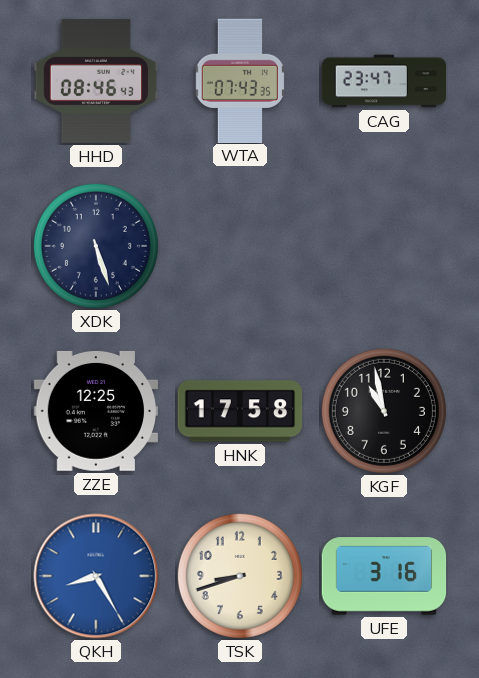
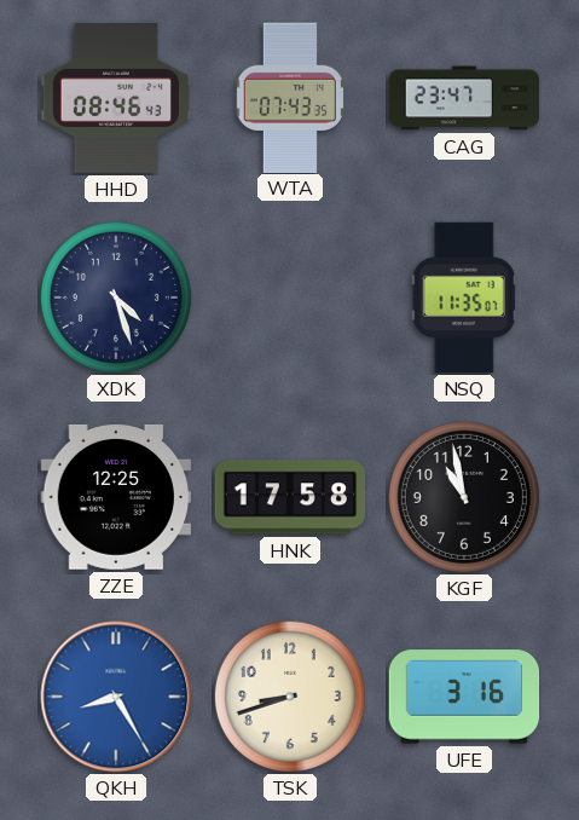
XDK: 5:27 -> 4:27
NSQ: none -> 11:35
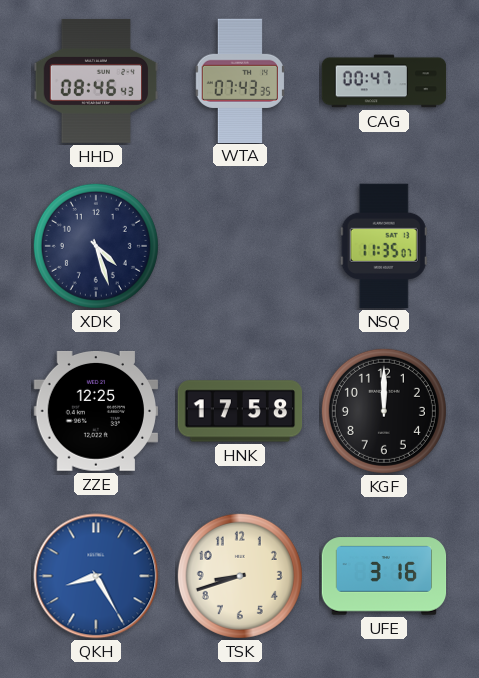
CAG: 23:47 -> 00:47
KGF: 10:58 -> 12:00
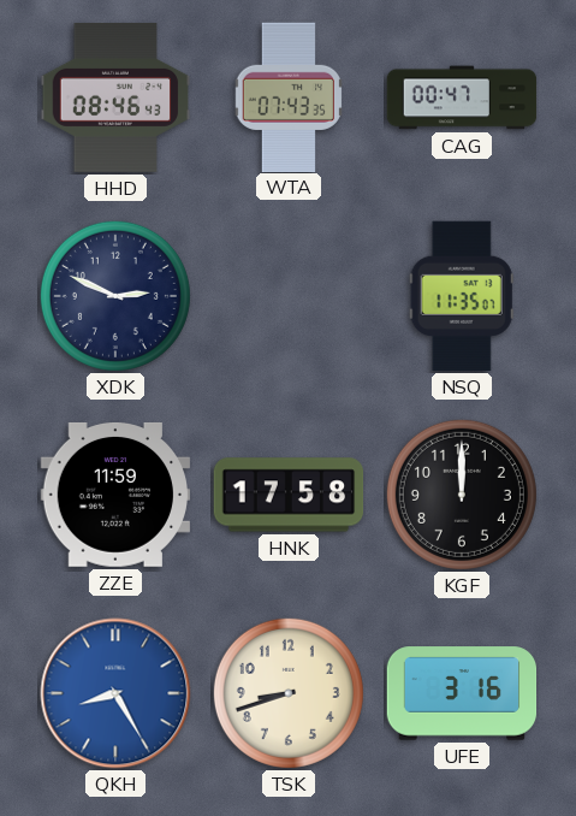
XDK: 4:27 -> 2:49
ZZE: 12:25 -> 11:59
